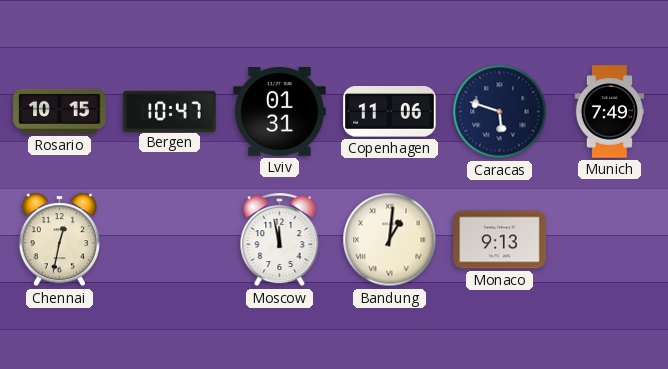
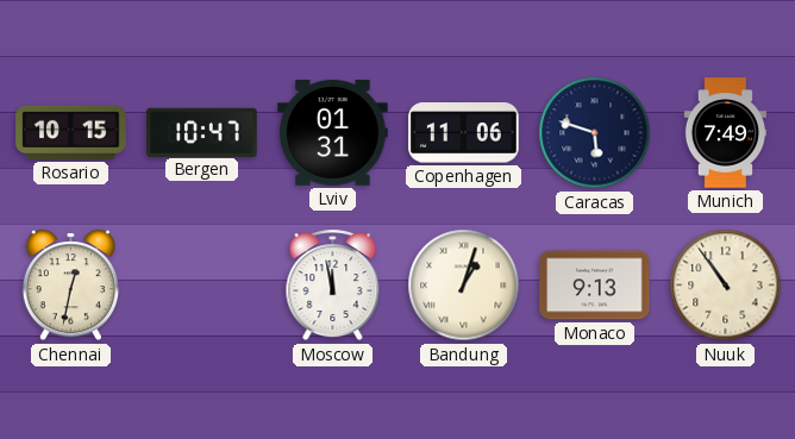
Bandung: 1:01 -> 1:03
Nuuk: none -> 10:54
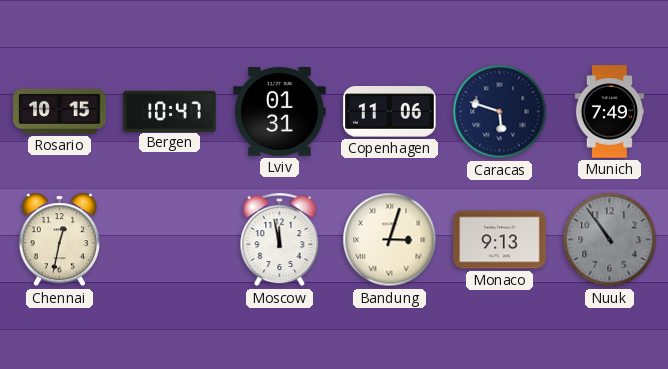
Bandung: 1:03 -> 3:03
Nuuk dial: cream -> grey
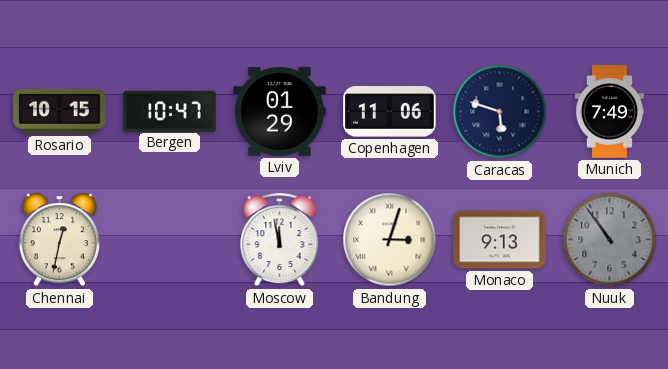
Lviv: 01:31 -> 01:29
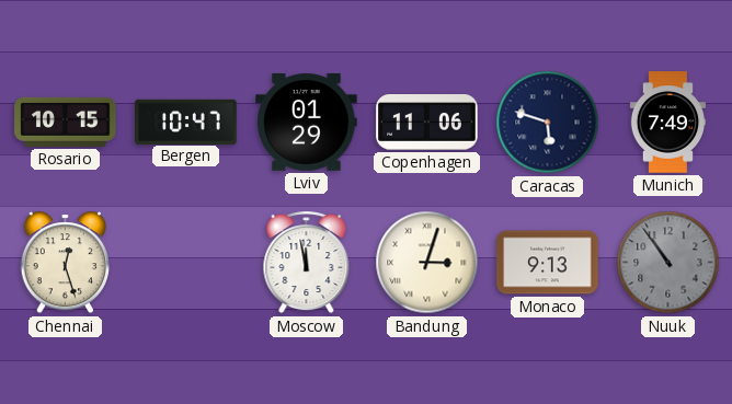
Chennai: 12:32 -> 12:27
